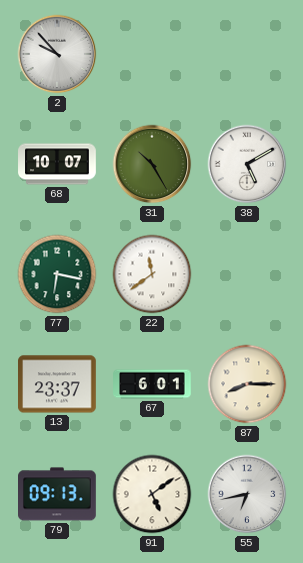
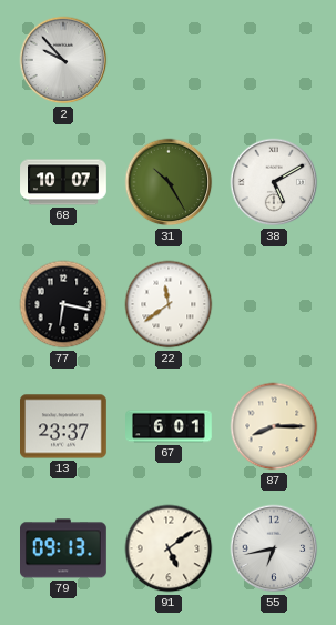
77 dial: green -> black
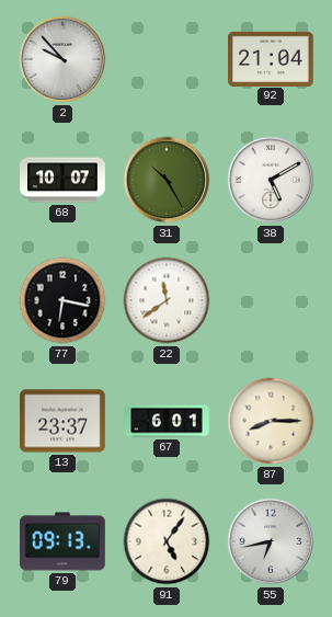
92: none -> 21:04
91: 5:09 -> 5:06
